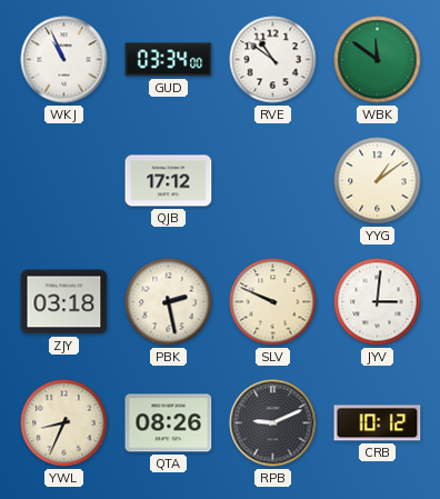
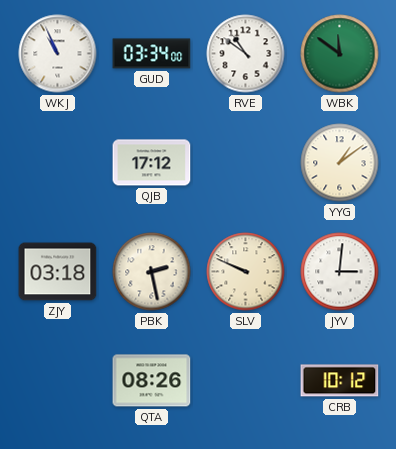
YWL: 8:34 -> none
RPB: 9:11 -> none
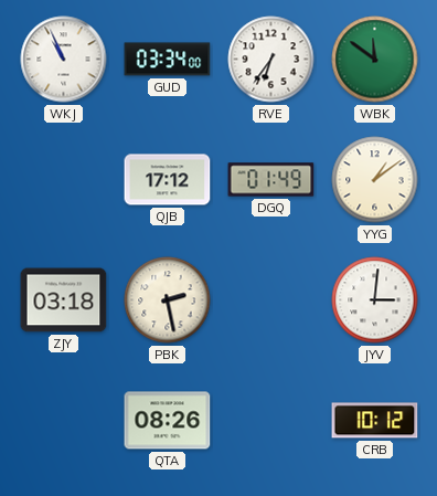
RVE: 10:51 -> 6:36
DGQ: none -> 01:49
SLV: 9:49 -> none
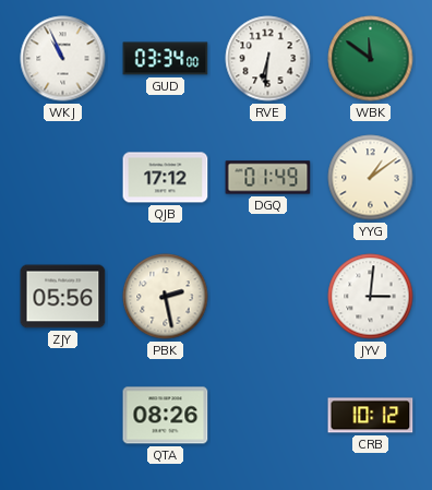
RVE: 6:36 -> 6:31
ZJY: 03:18 -> 05:56
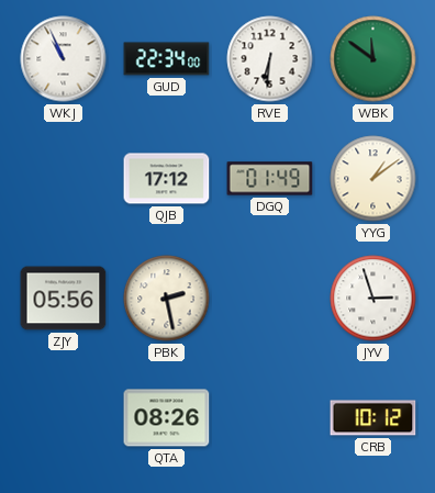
GUD: 03:34 -> 22:34
JYV: 3:01 -> 2:57
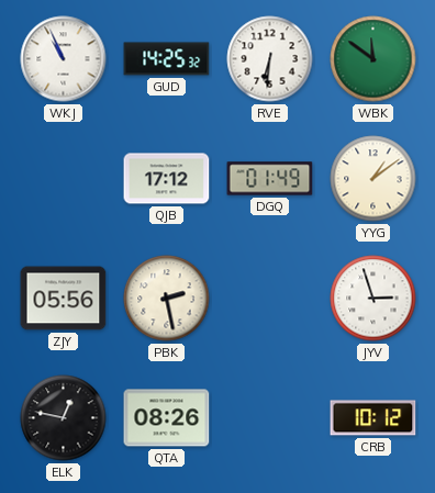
GUD: 22:34 -> 14:25
ELK: none -> 12:47
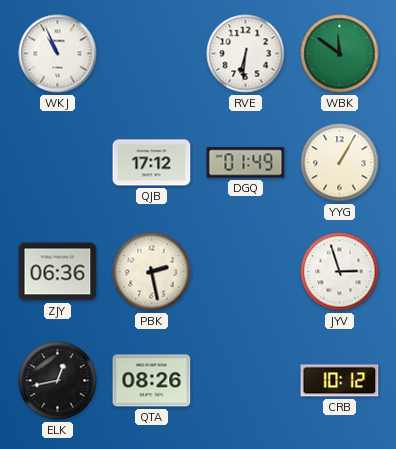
GUD: 14:25 -> none
YYG: 1:09 -> 1:05
ZJY: 05:56 -> 06:36
ELK: 12:47 -> 12:43
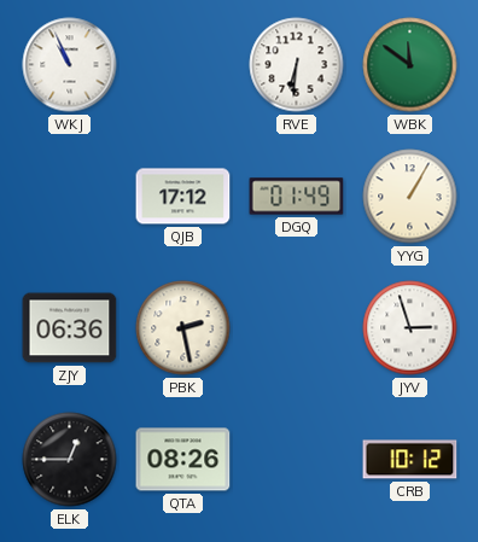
ELK: 12:43 -> 12:45
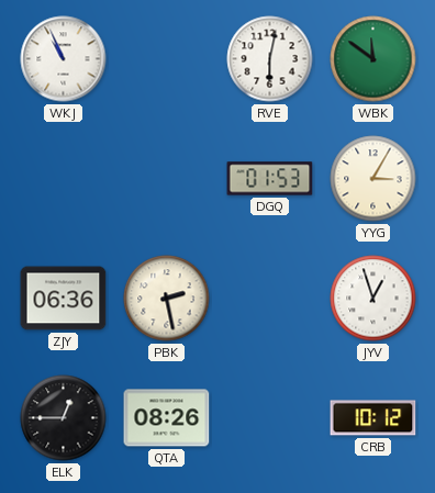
RVE: 6:31 -> 6:02
QJB: 17:12 -> none
DGQ: 01:49 -> 01:53
YYG: 1:05 -> 3:05
JYV: 2:57 -> 12:57
